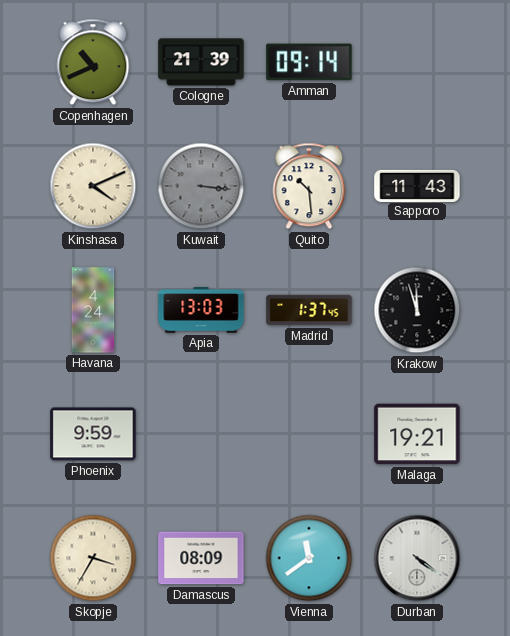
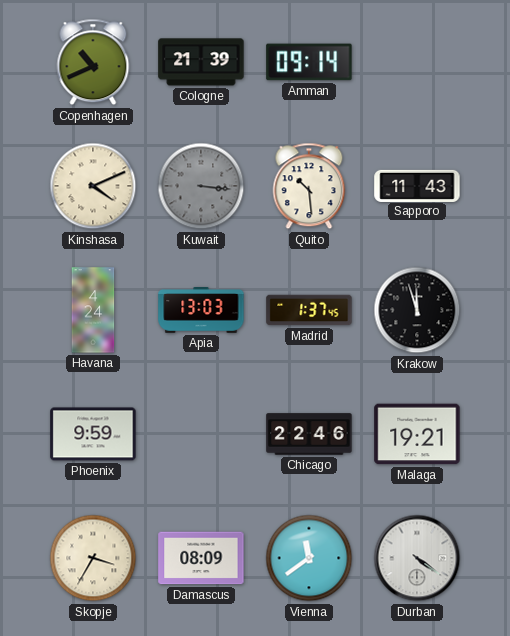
Chicago: none -> 22:46
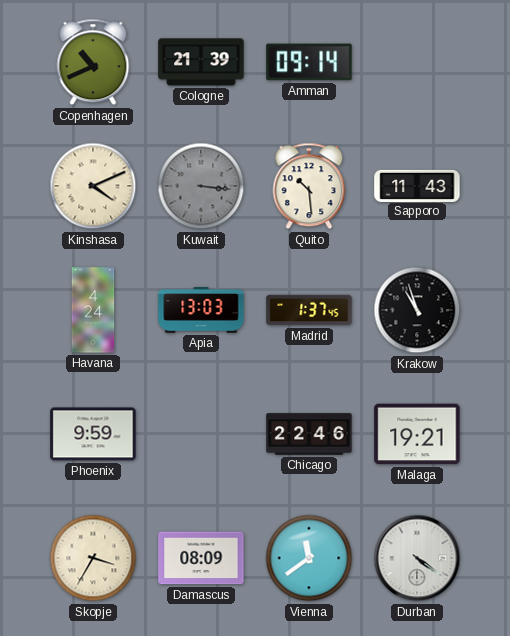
Krakow: 11:57 -> 10:57
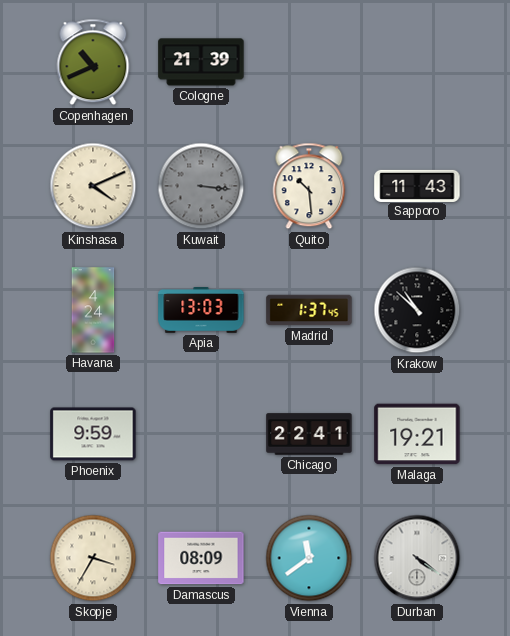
Amman: 09:14 -> none
Krakow: 10:57 -> 10:52
Chicago: 22:46 -> 22:41
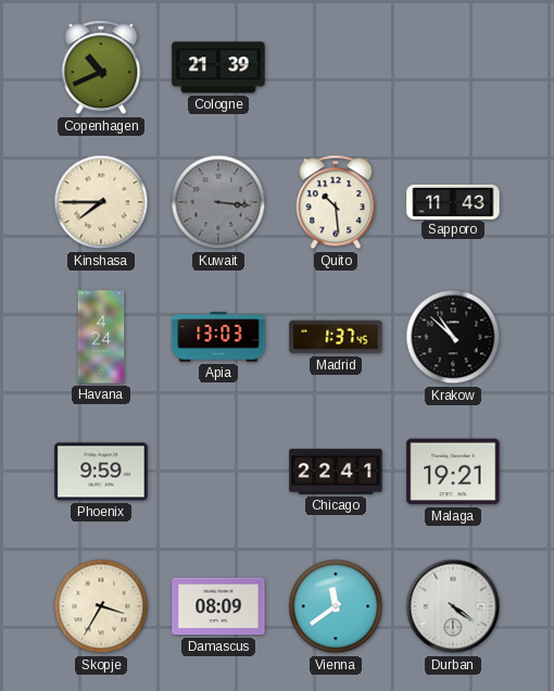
Kinshasa: 4:11 -> 7:45
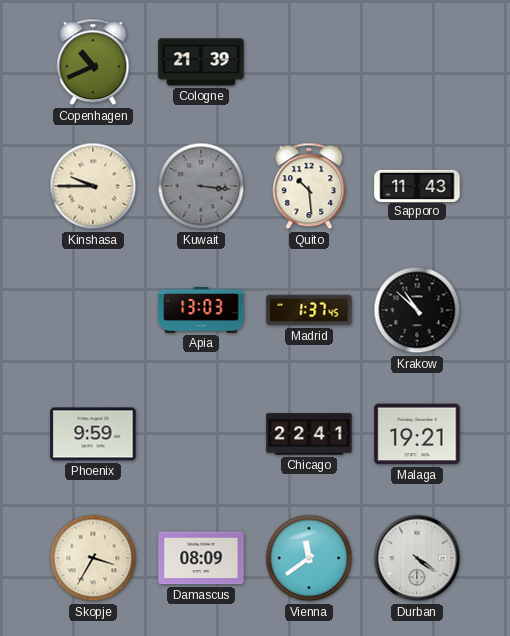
Kinshasa: 7:45 -> 9:45
Havana: 4:24 -> none
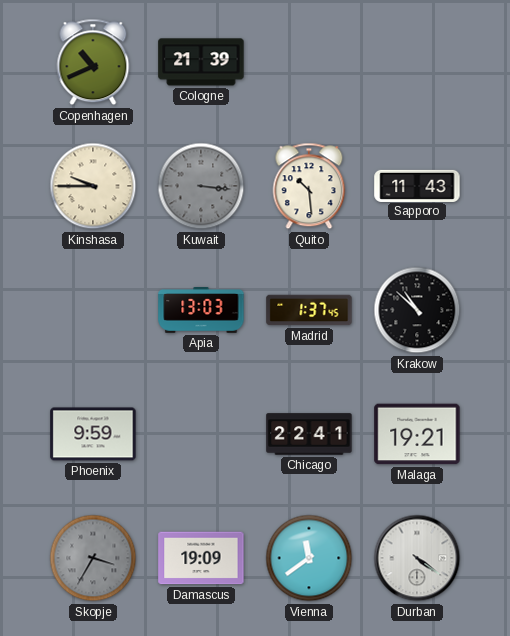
Skopje dial: cream -> grey
Damascus: 08:09 -> 19:09
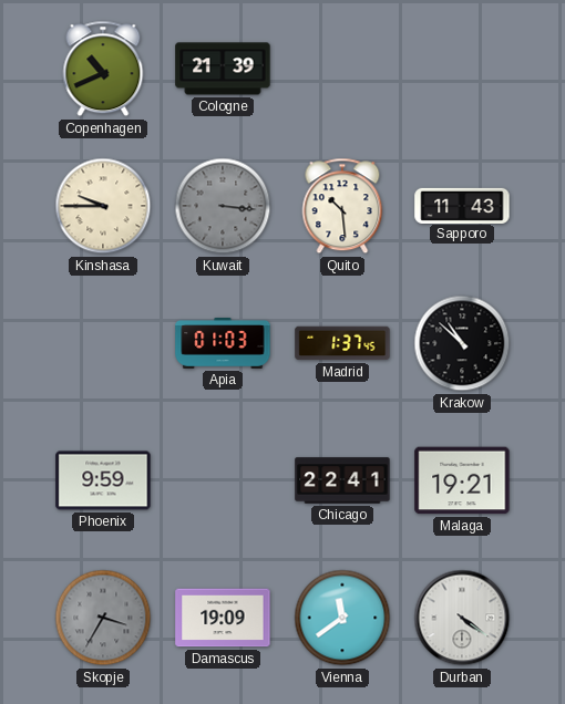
Apia: 13:03 -> 01:03
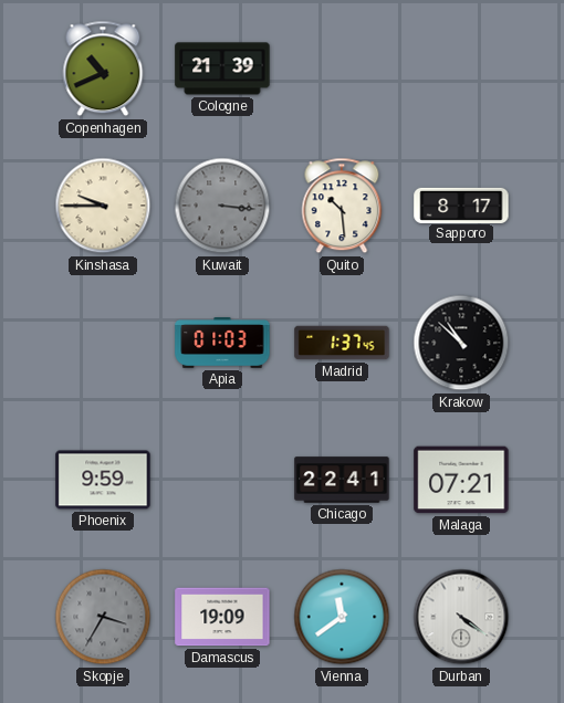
Sapporo: 11:43 -> 8:17
Malaga: 19:21 -> 07:21
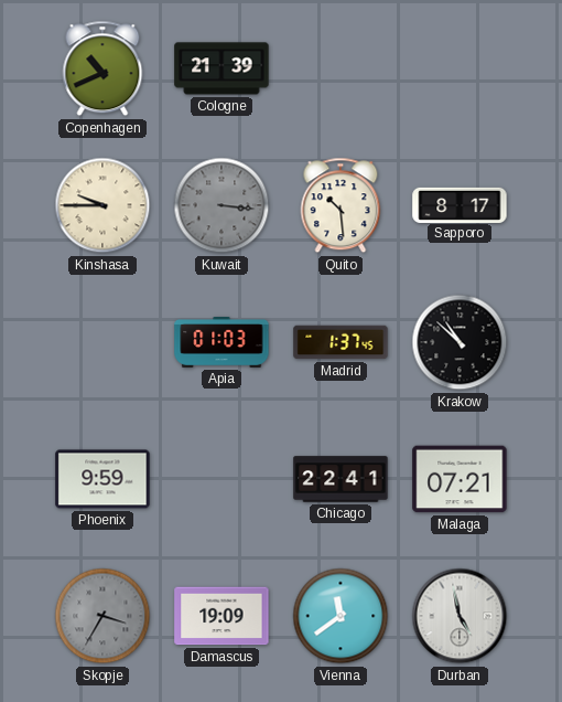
Durban: 4:21 -> 4:58
